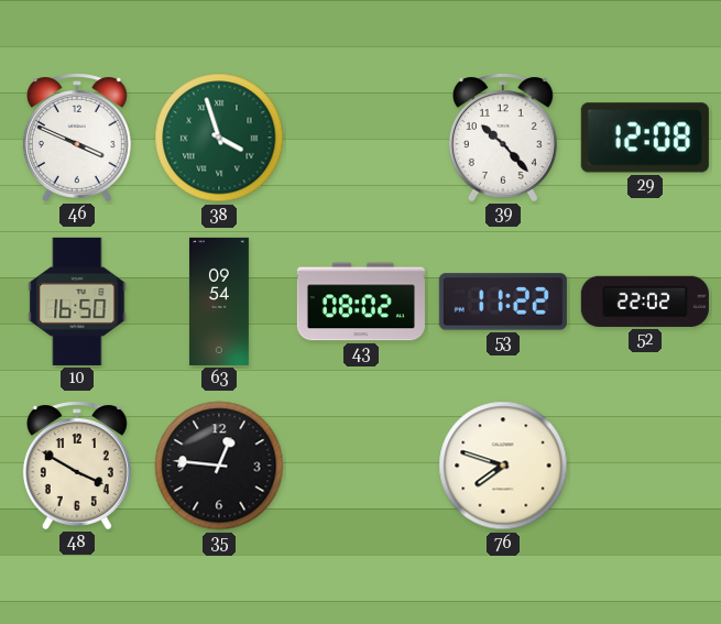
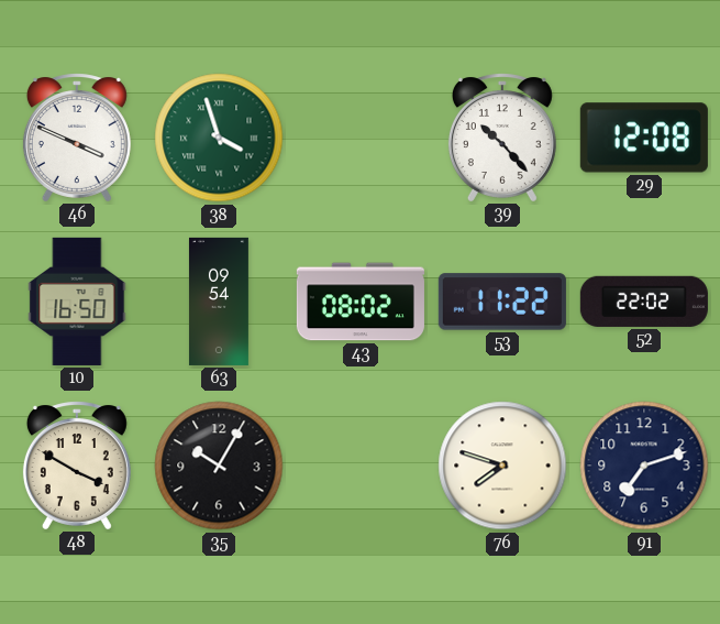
35: 12:46 -> 10:05
91: none -> 7:12
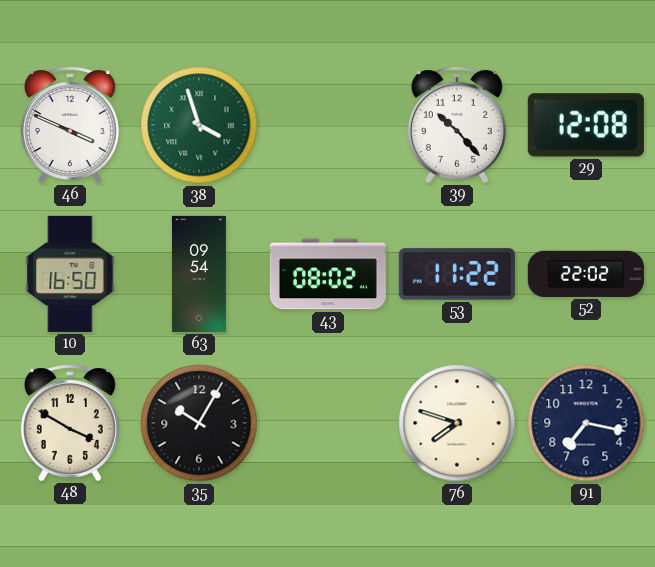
91: 7:12 -> 7:17
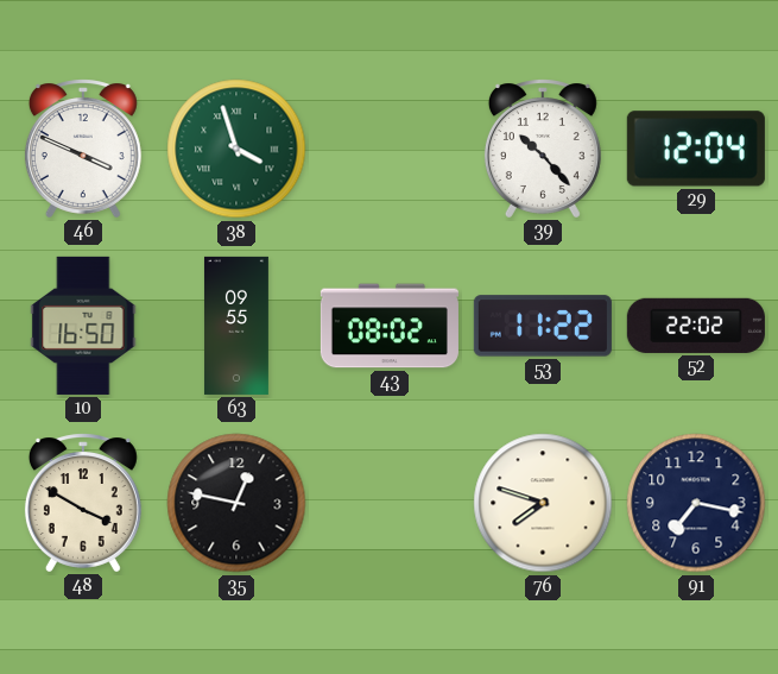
29: 12:08 -> 12:04
63: 09:54 -> 09:55
35: 10:05 -> 12:47
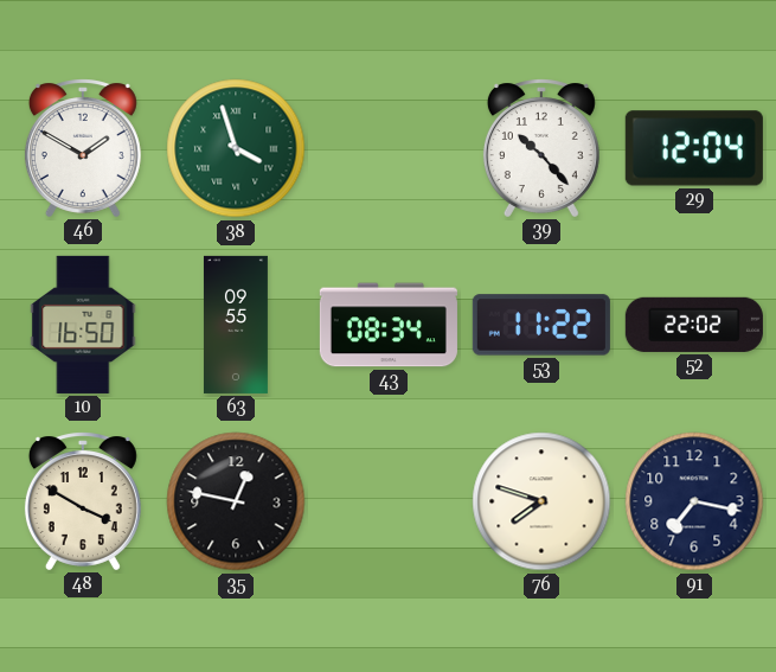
46: 3:49 -> 1:50
43: 08:02 -> 08:34
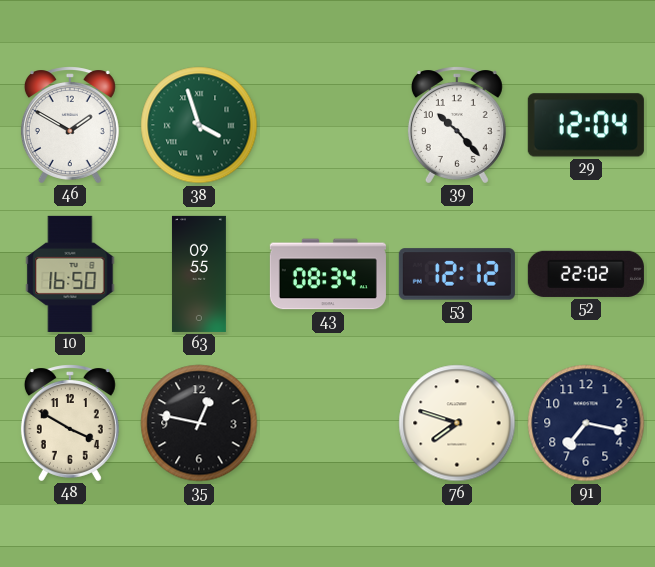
53: 11:22 -> 12:12
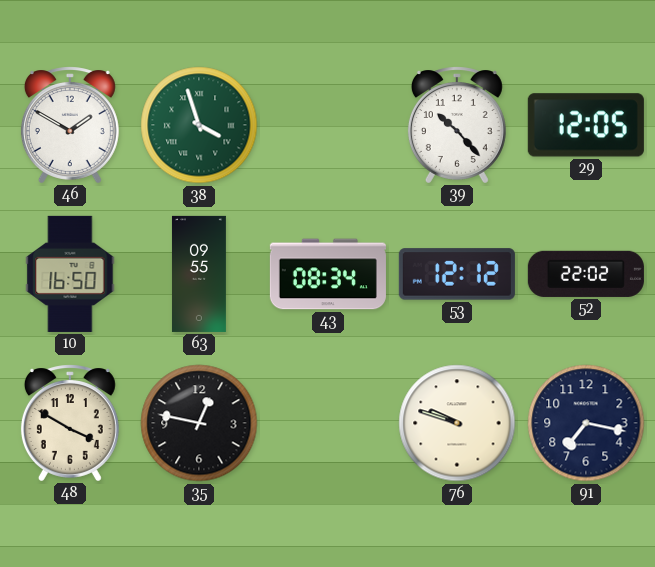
29: 12:04 -> 12:05
76: 7:48 -> 9:48
